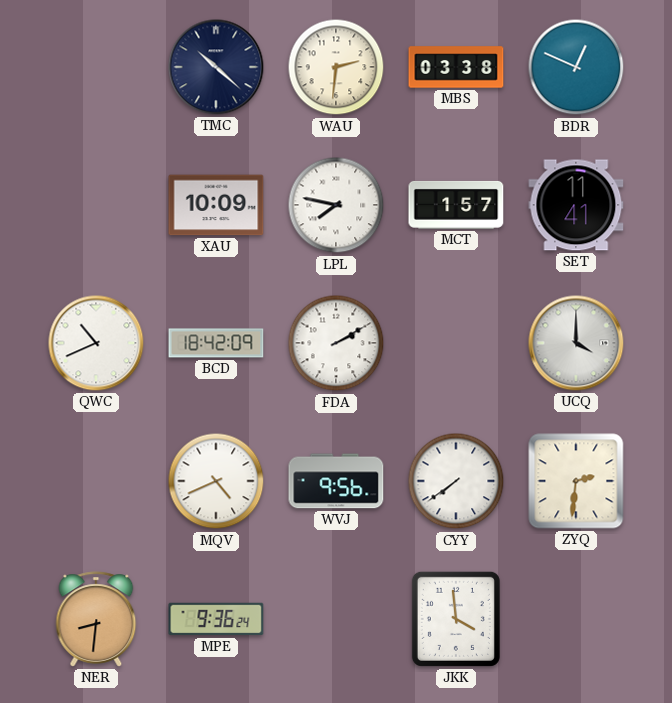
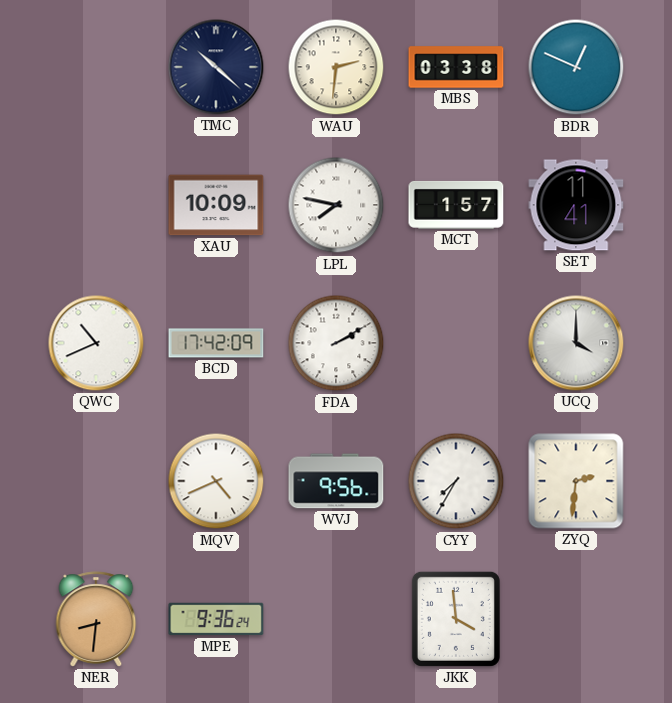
BCD: 18:42 -> 17:42
CYY: 7:39 -> 7:35
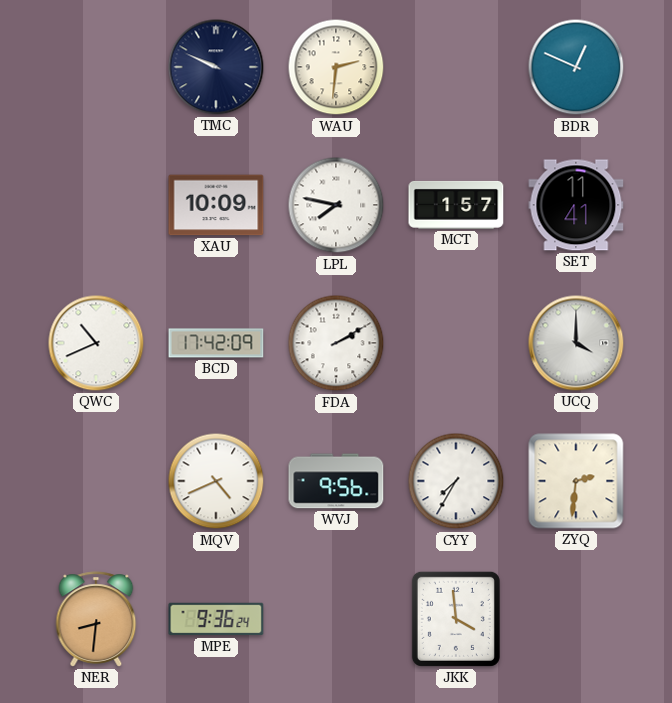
TMC: 10:22 -> 9:49
MBS: 03:38 -> none
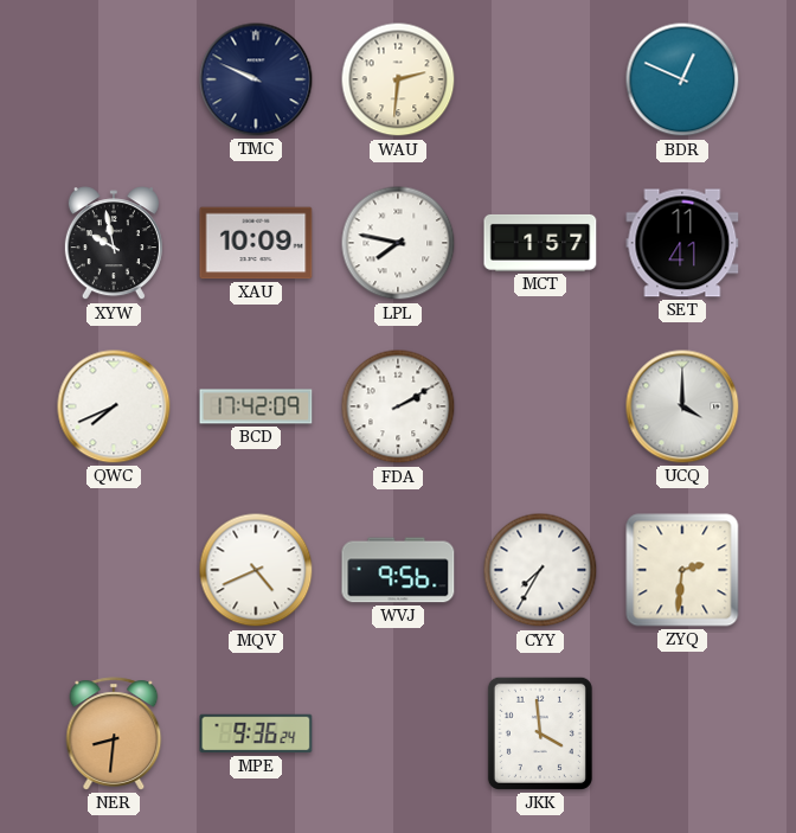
XYW: none -> 9:58
QWC: 10:41 -> 7:41
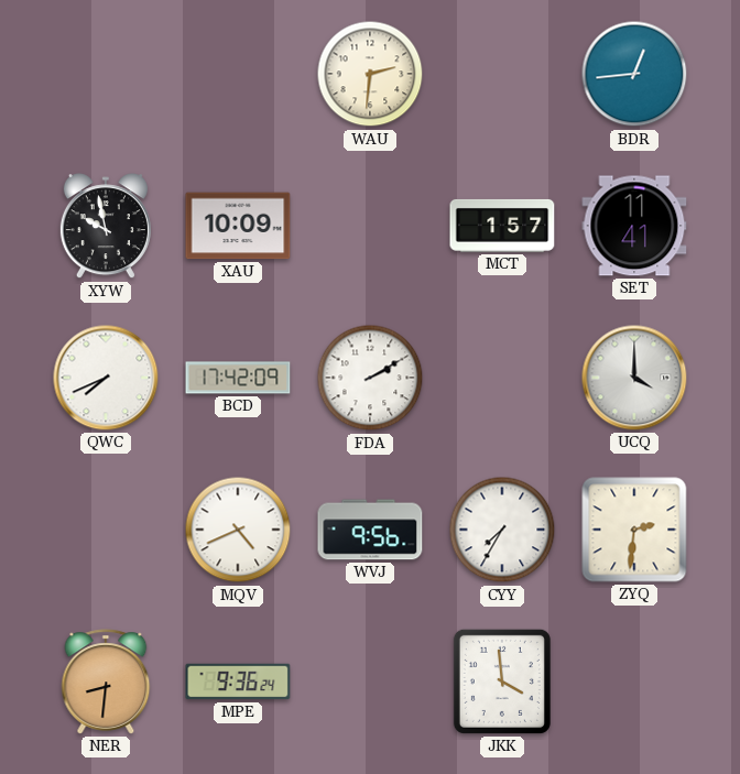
TMC: 9:49 -> none
BDR: 12:49 -> 12:44
LPL: 7:47 -> none
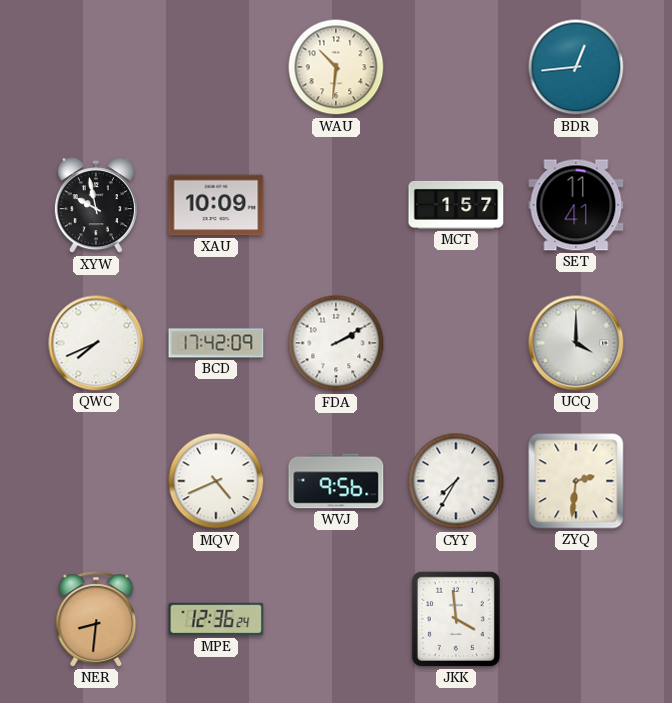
WAU: 2:31 -> 10:31
MPE: 9:36 -> 12:36
